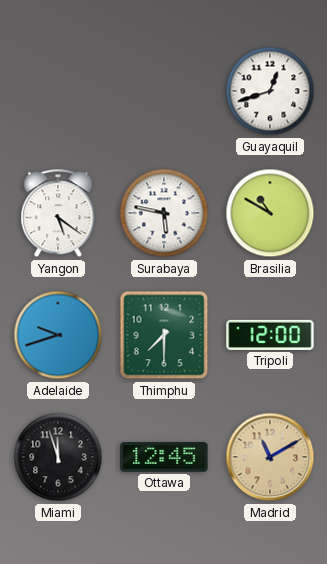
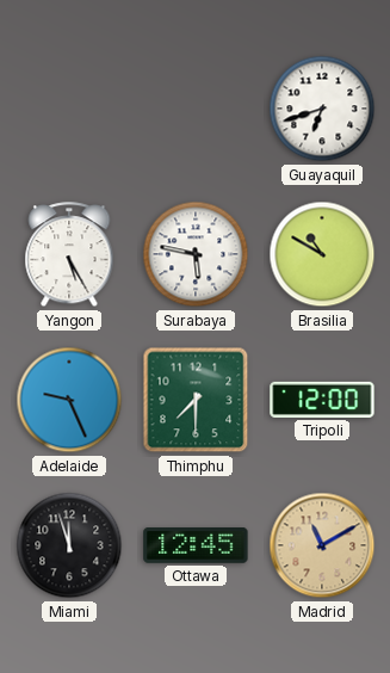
Guayaquil: 12:42 -> 6:42
Yangon: 5:21 -> 5:25
Adelaide: 9:42 -> 9:26
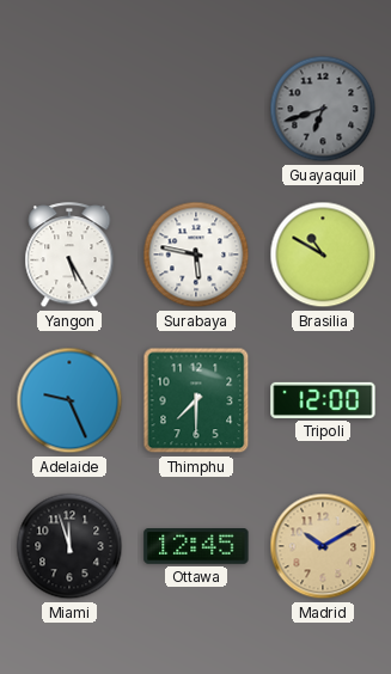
Guayaquil dial: white -> grey
Madrid: 11:10 -> 10:10
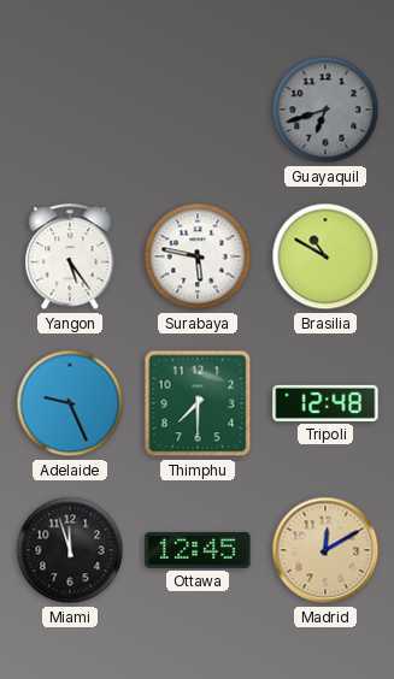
Yangon: 5:25 -> 5:24
Tripoli: 12:00 -> 12:48
Madrid: 10:10 -> 12:10
